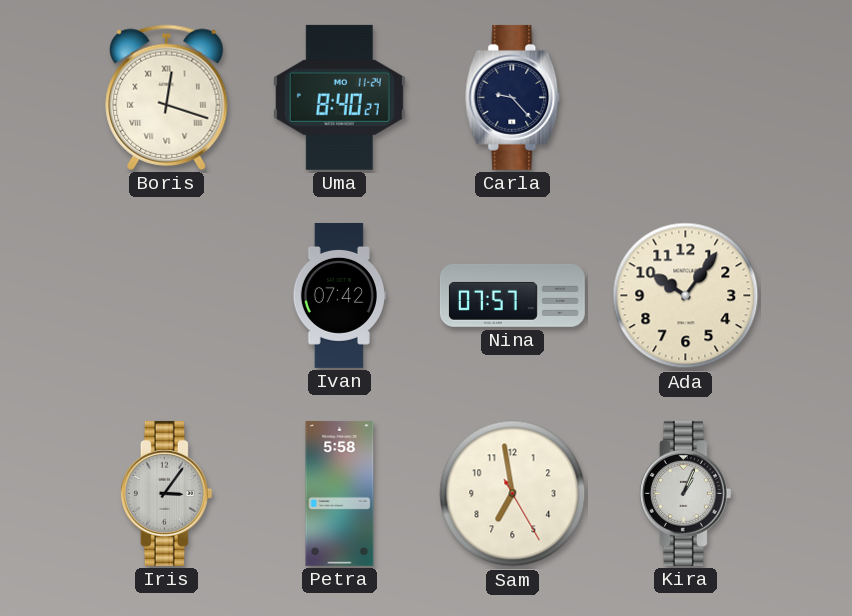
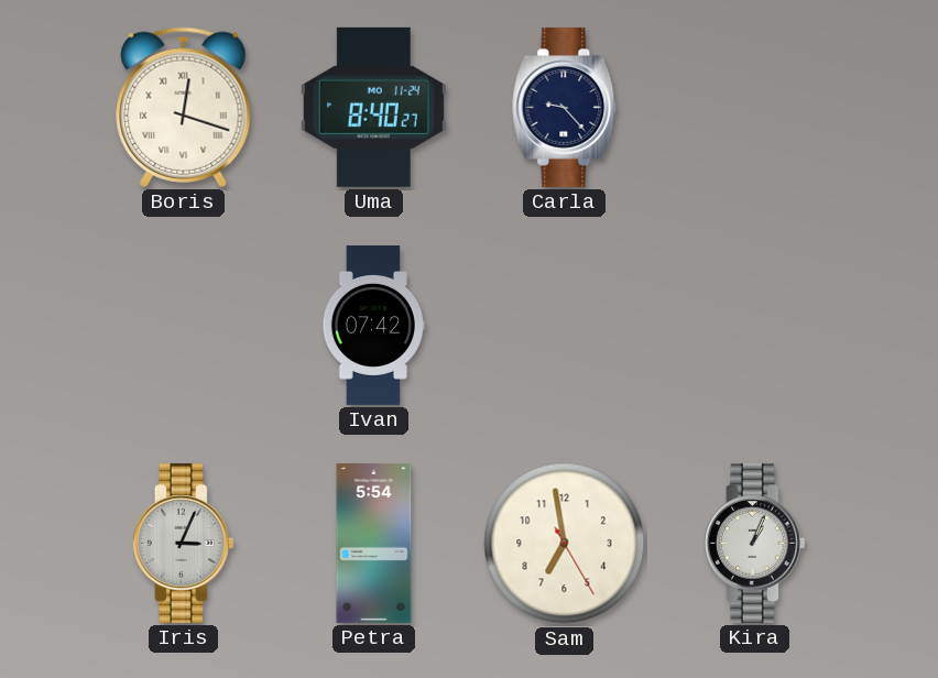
Nina: 07:57 -> none
Ada: 10:06 -> none
Iris: 3:06 -> 3:04
Petra: 5:58 -> 5:54
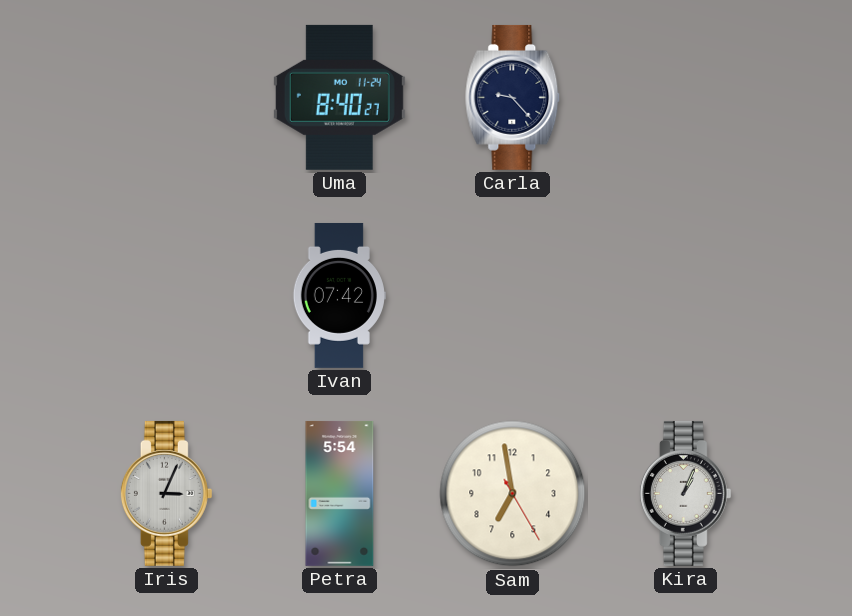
Boris: 12:18 -> none
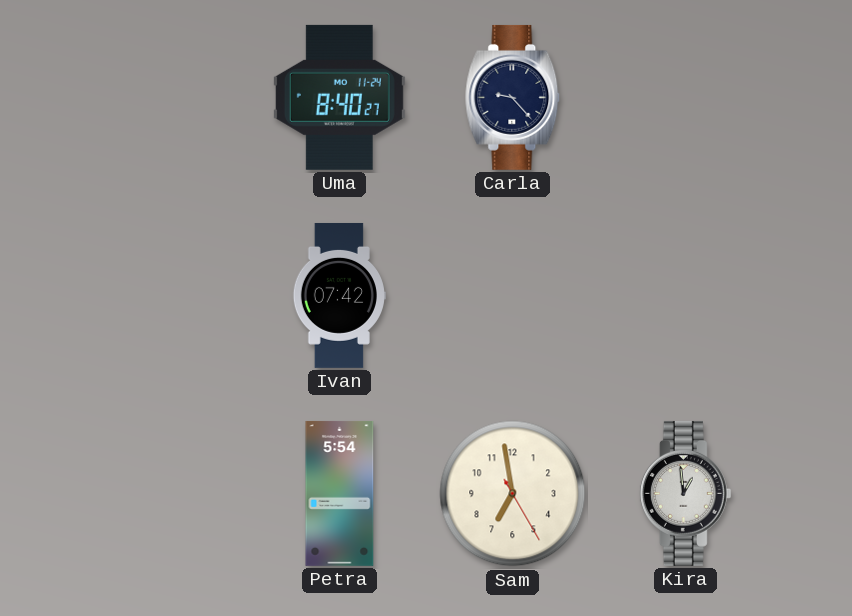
Iris: 3:04 -> none
Kira: 1:04 -> 12:59
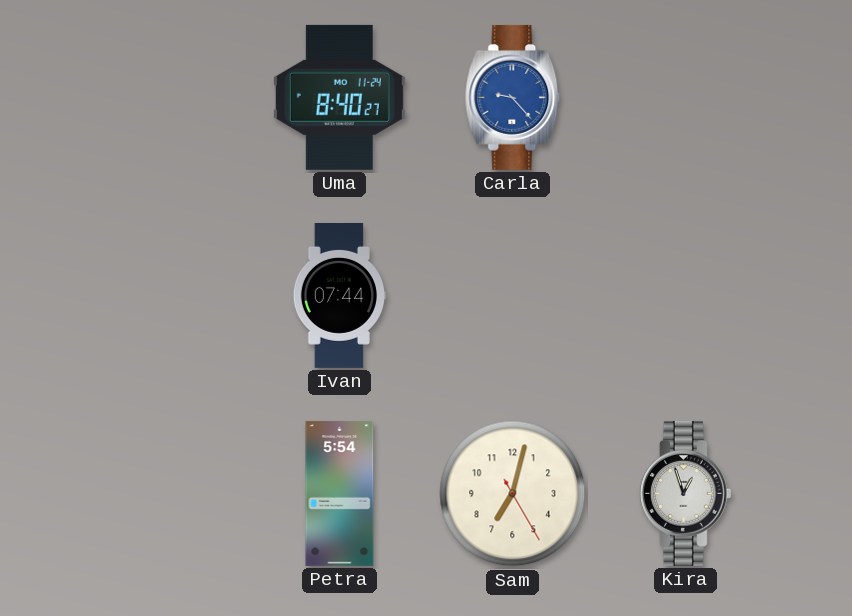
Carla dial: navy -> blue
Ivan: 07:42 -> 07:44
Sam: 6:58 -> 7:02
Kira: 12:59 -> 12:57
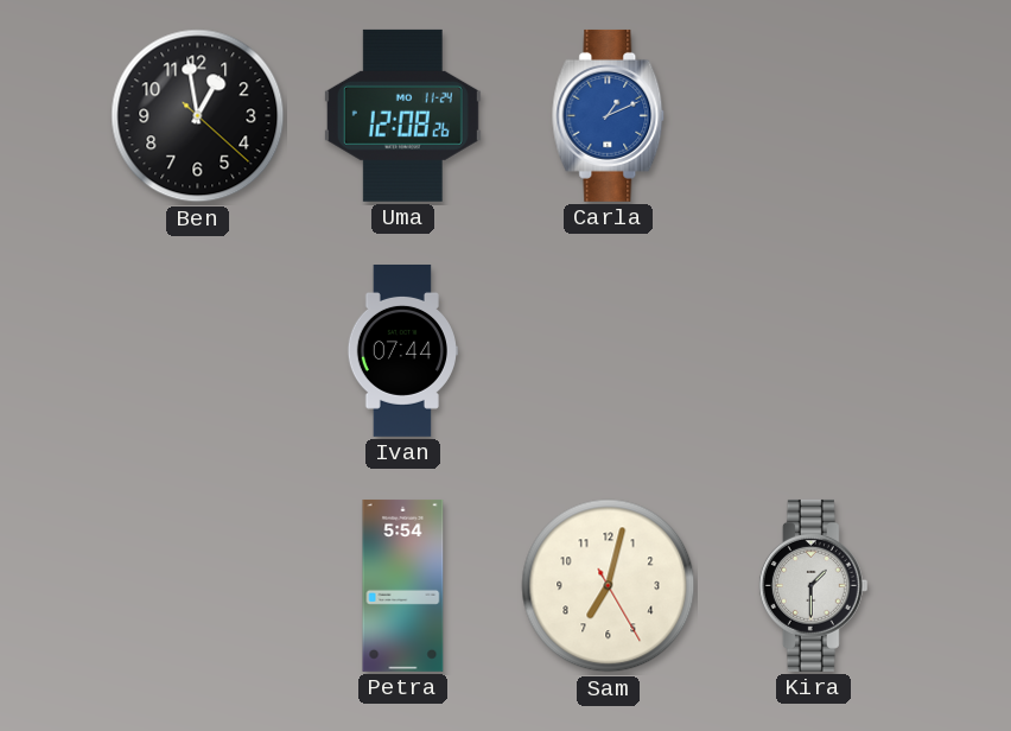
Ben: none -> 12:58
Uma: 8:40 -> 12:08
Carla: 9:23 -> 1:11
Kira: 12:57 -> 1:30
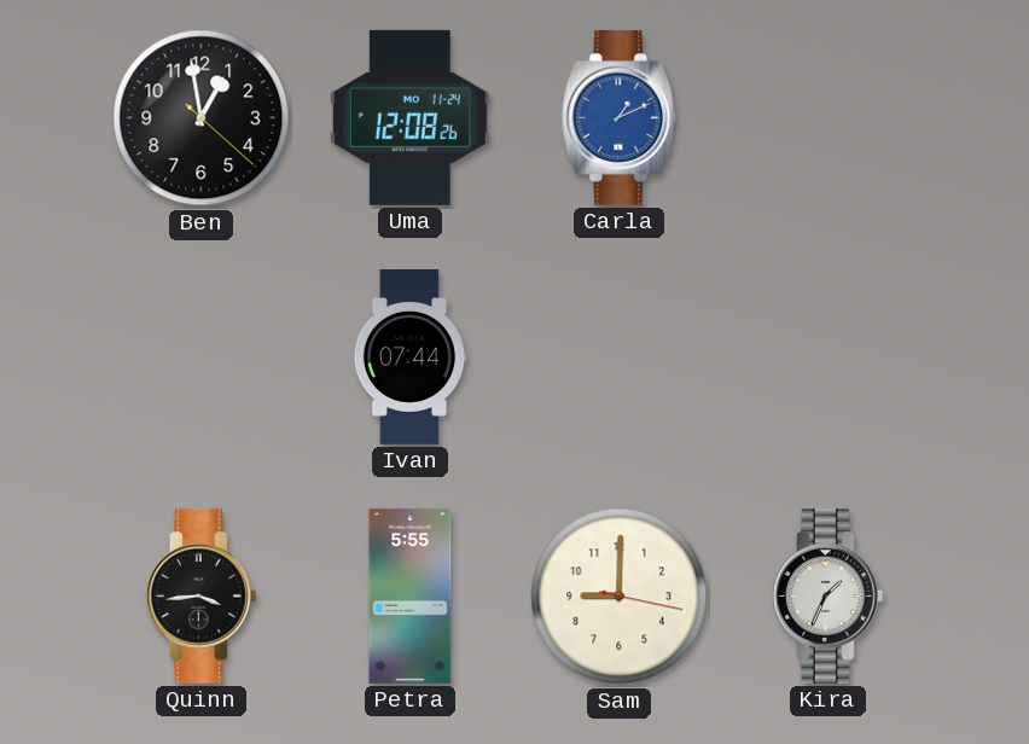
Quinn: none -> 3:44
Petra: 5:54 -> 5:55
Sam: 7:02 -> 9:00
Kira: 1:30 -> 1:34
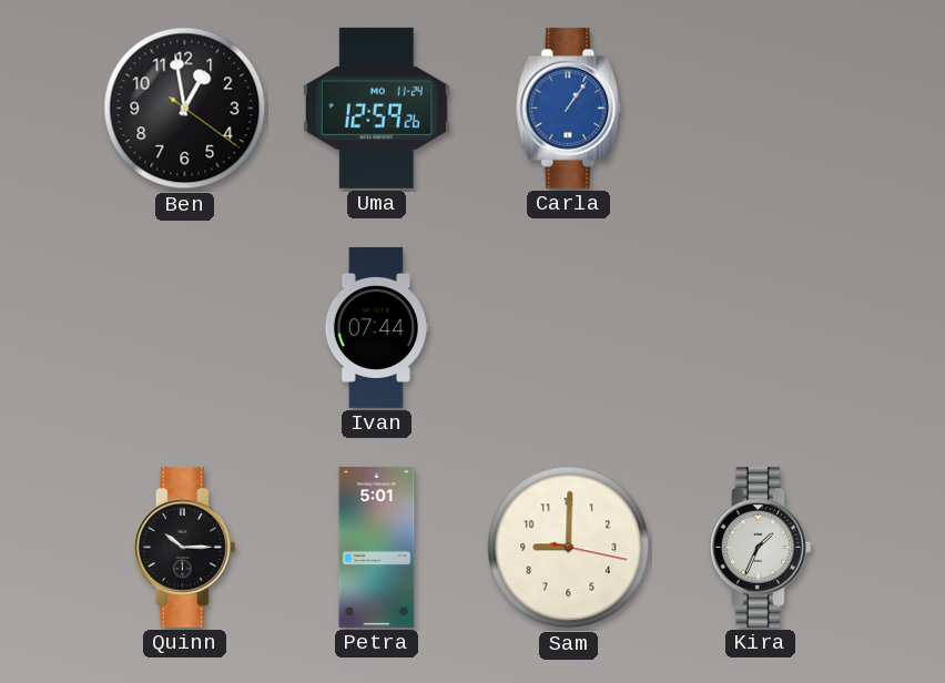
Ben: 12:58:22 -> 12:58:21
Uma: 12:08 -> 12:59
Carla: 1:11 -> 1:06
Quinn: 3:44 -> 10:15
Petra: 5:55 -> 5:01
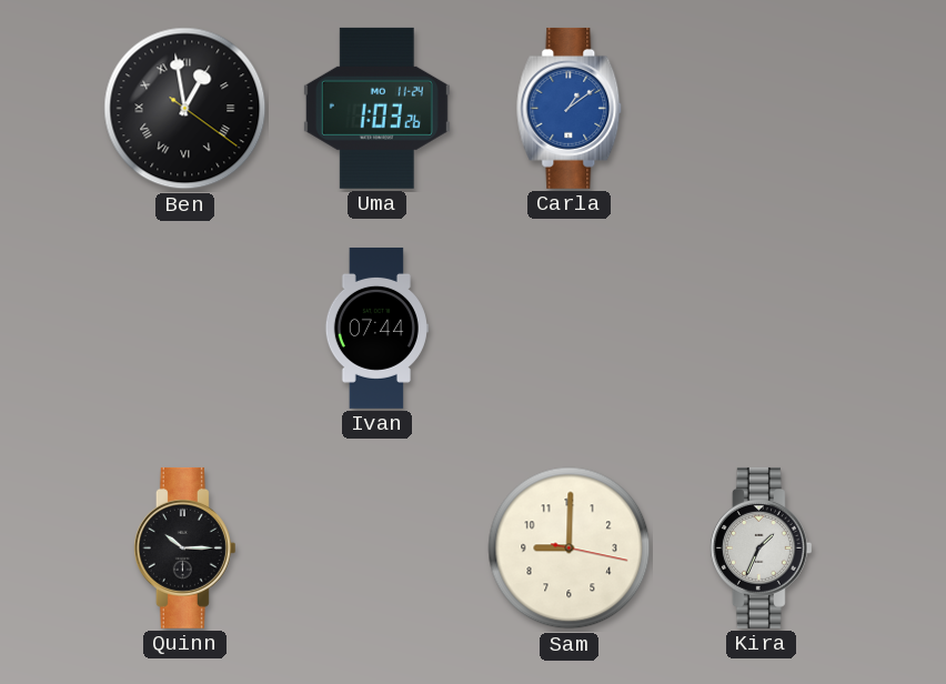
Ben numerals: Arabic -> Roman
Uma: 12:59 -> 1:03
Carla: 1:06 -> 1:09
Petra: 5:01 -> none
